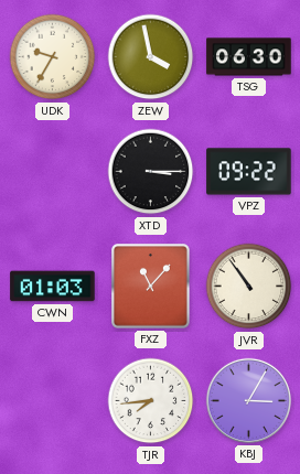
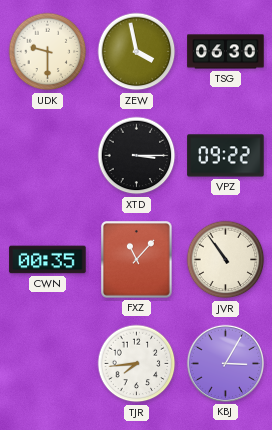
UDK: 9:35 -> 9:30
CWN: 01:03 -> 00:35
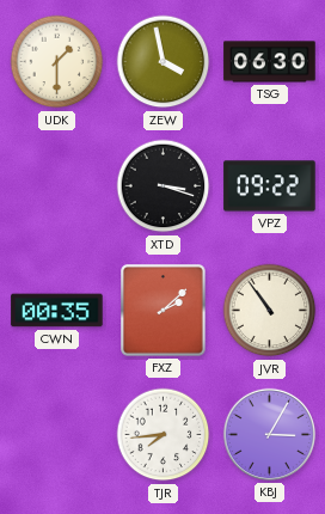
UDK: 9:30 -> 1:30
XTD: 3:15 -> 3:18
FXZ: 11:07 -> 2:08
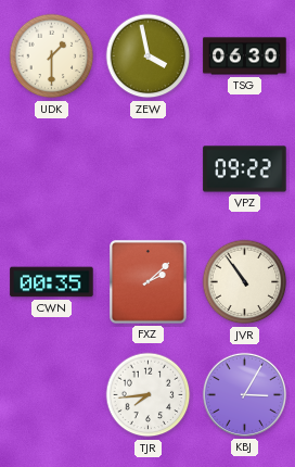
XTD: 3:18 -> none
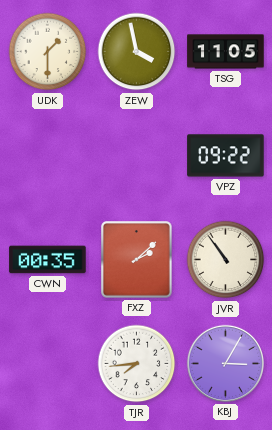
TSG: 06:30 -> 11:05
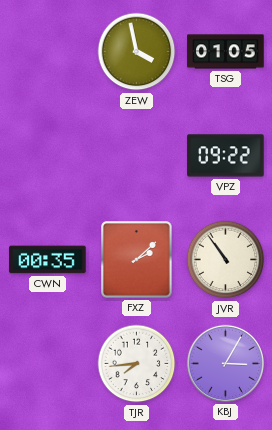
UDK: 1:30 -> none
TSG: 11:05 -> 01:05
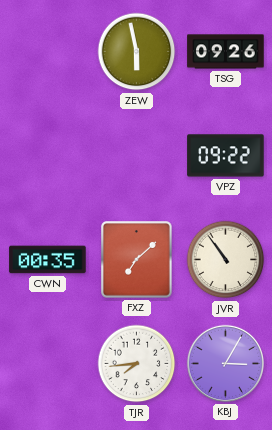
ZEW: 3:58 -> 5:58
TSG: 01:05 -> 09:26
FXZ: 2:08 -> 7:08
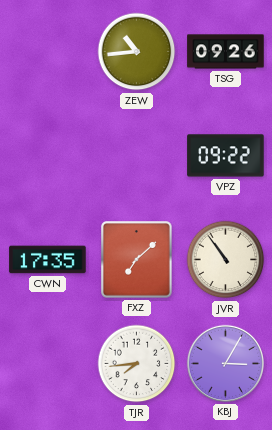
ZEW: 5:58 -> 10:44
CWN: 00:35 -> 17:35
